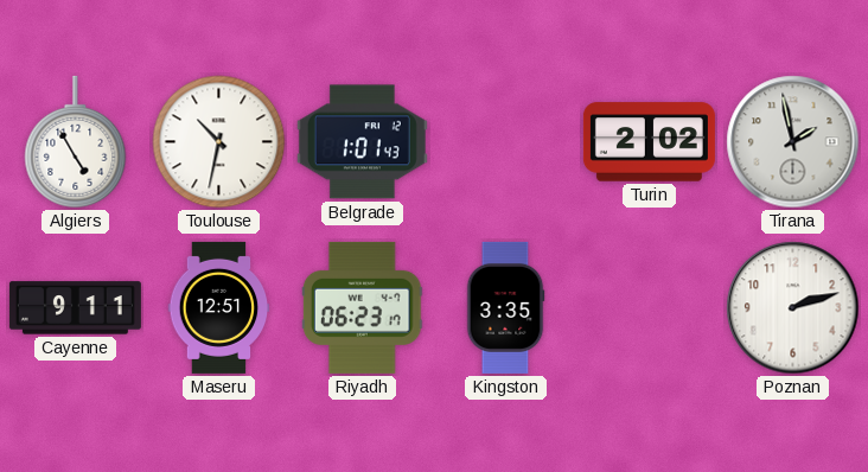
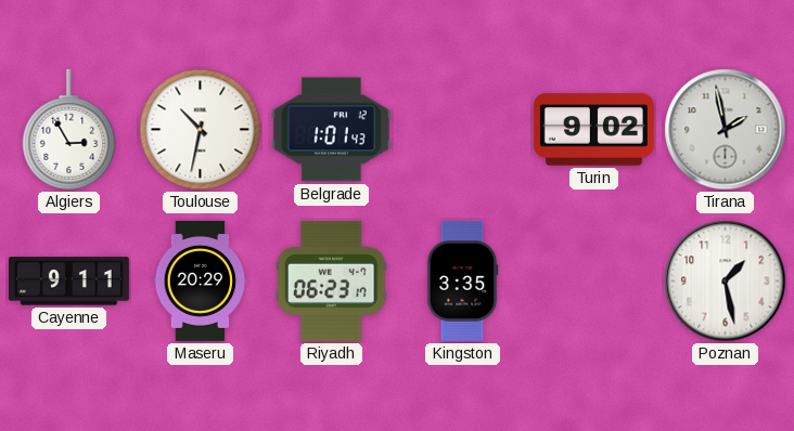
Algiers: 4:55 -> 2:55
Turin: 2:02 -> 9:02
Maseru: 12:51 -> 20:29
Poznan: 2:12 -> 1:28
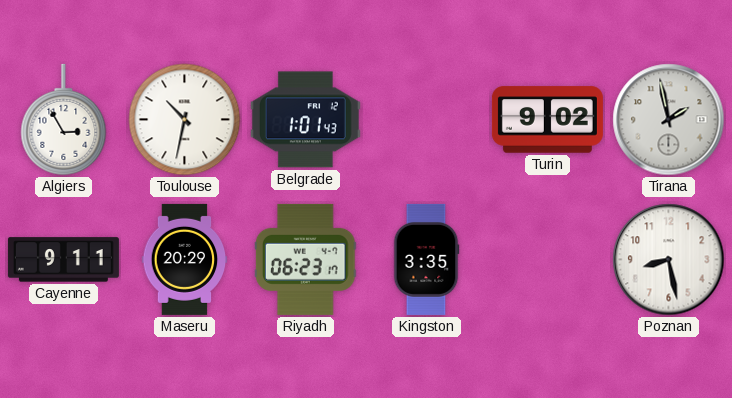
Poznan: 1:28 -> 8:28
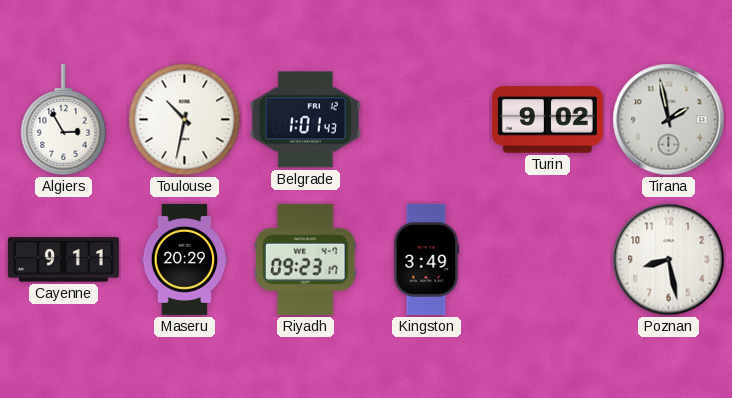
Riyadh: 06:23 -> 09:23
Kingston: 3:35 -> 3:49
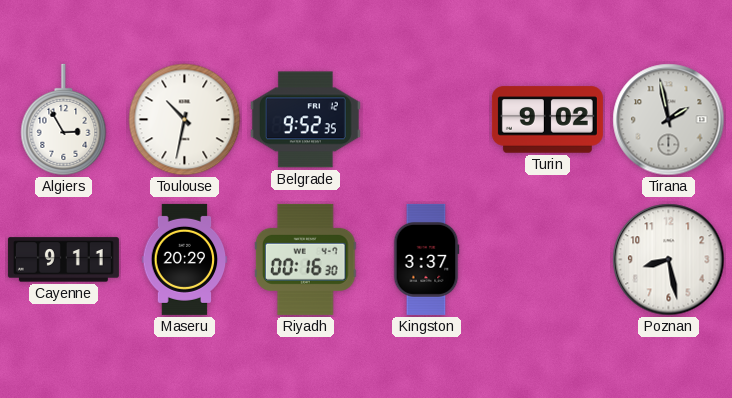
Belgrade: 1:01 -> 9:52
Riyadh: 09:23 -> 00:16
Kingston: 3:49 -> 3:37
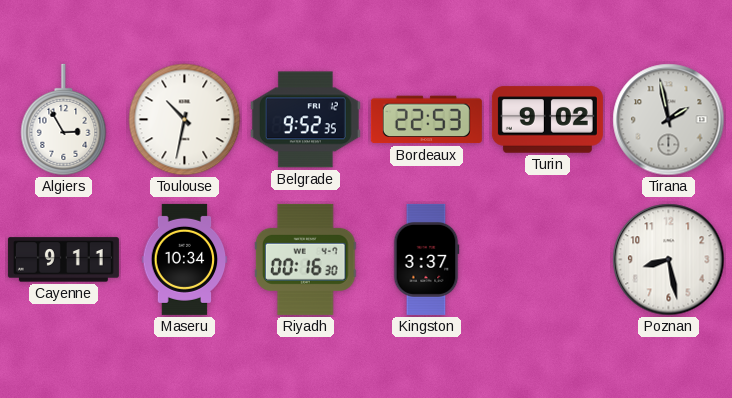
Bordeaux: none -> 22:53
Maseru: 20:29 -> 10:34
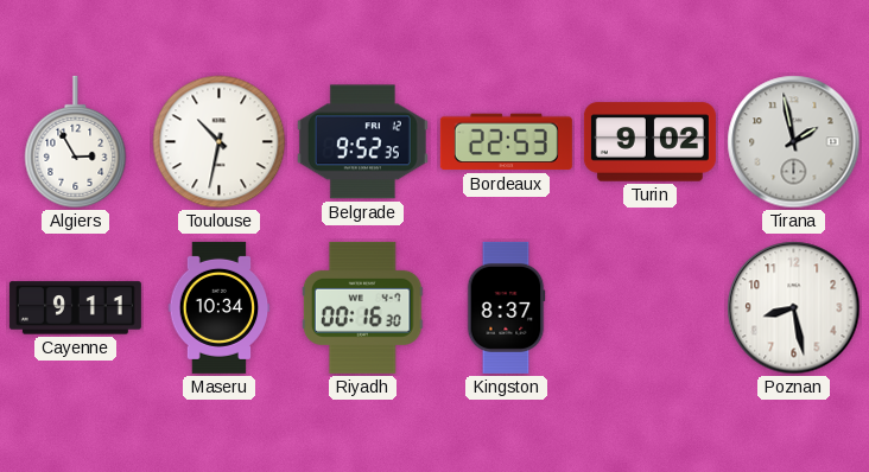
Kingston: 3:37 -> 8:37
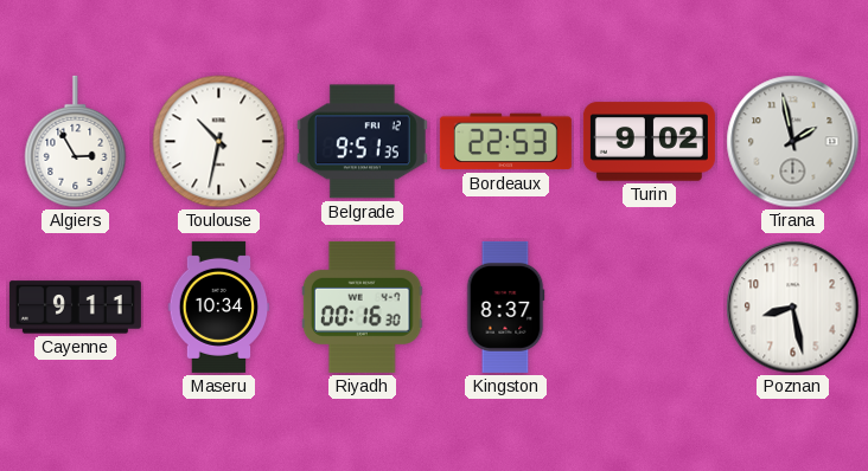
Belgrade: 9:52 -> 9:51
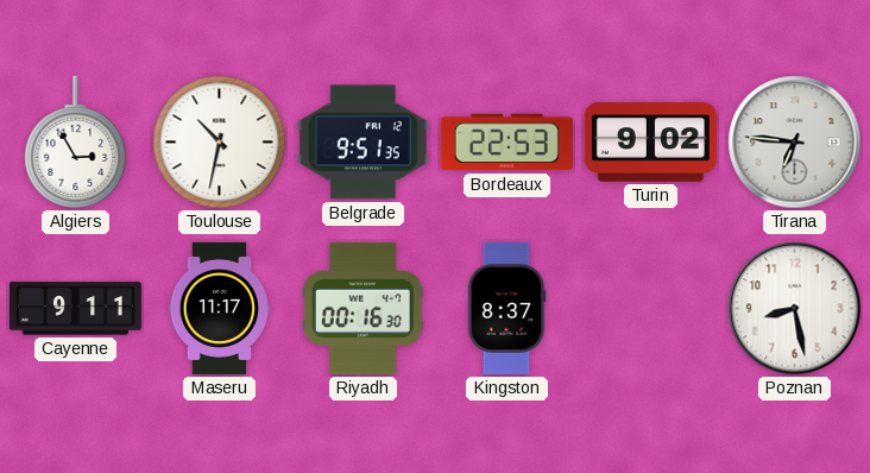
Tirana: 1:58 -> 6:46
Maseru: 10:34 -> 11:17
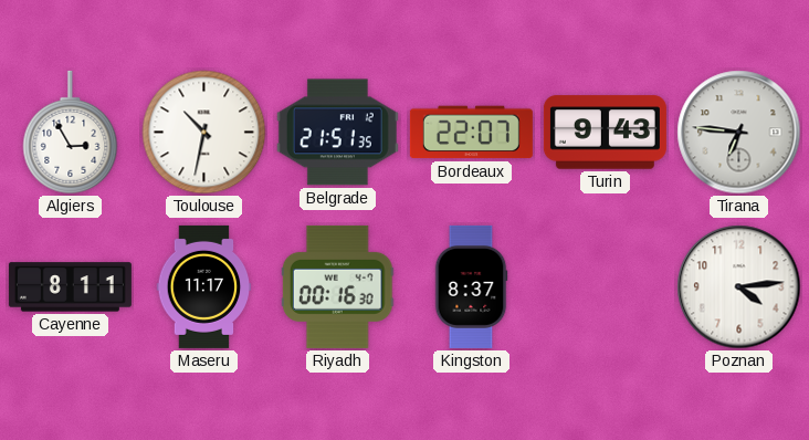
Belgrade: 9:51 -> 21:51
Bordeaux: 22:53 -> 22:07
Turin: 9:02 -> 9:43
Cayenne: 9:11 -> 8:11
Poznan: 8:28 -> 4:14
